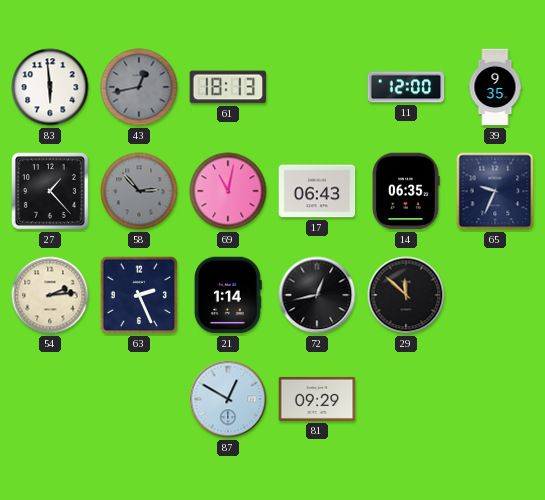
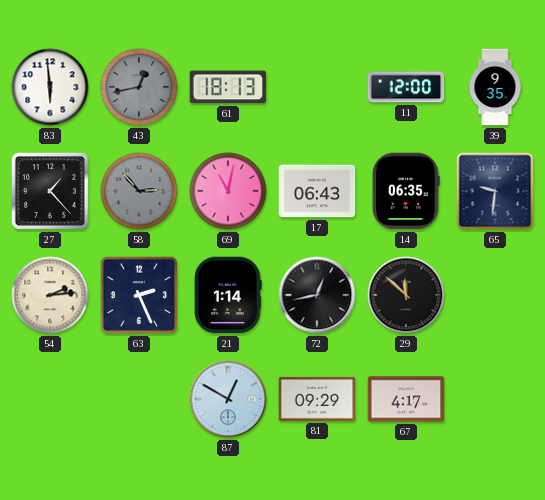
65: 9:34 -> 9:31
67: none -> 4:17
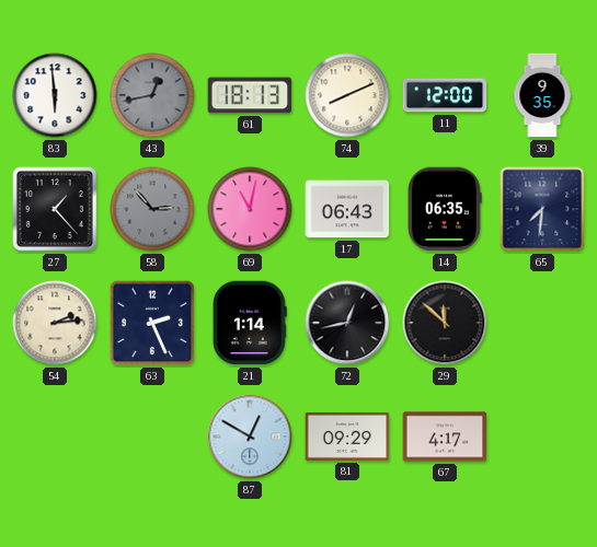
74: none -> 8:11
65: 9:31 -> 7:31
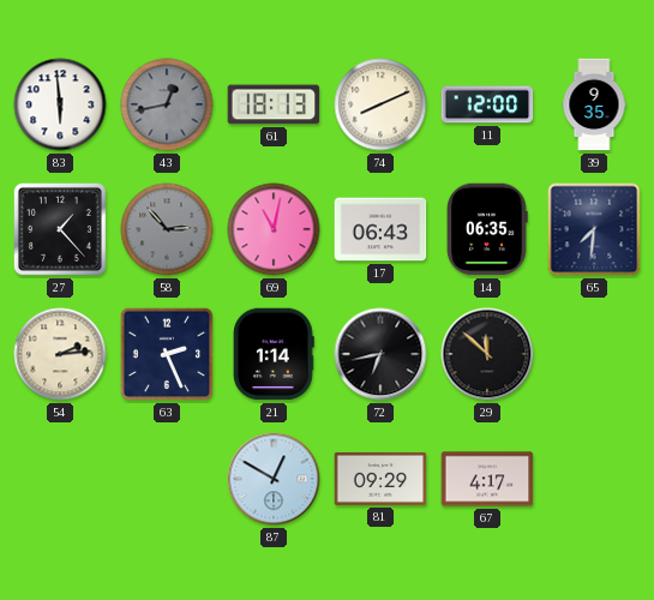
72: 12:43 -> 6:43
